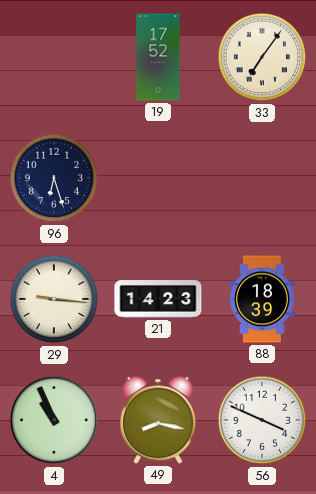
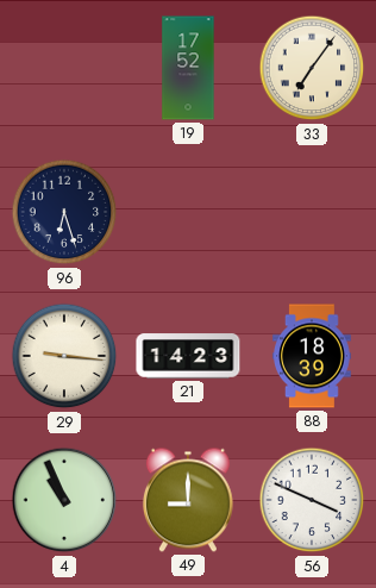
49: 8:17 -> 9:00
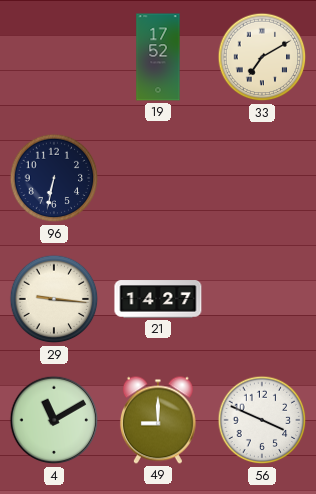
33: 7:06 -> 7:10
96: 6:27 -> 6:32
21: 14:23 -> 14:27
88: 18:39 -> none
4: 10:56 -> 11:10
